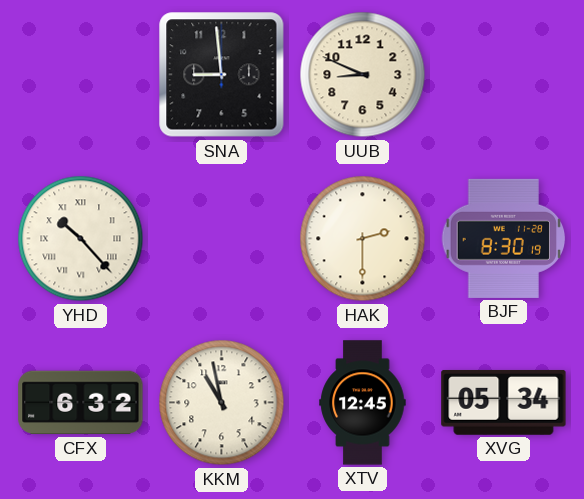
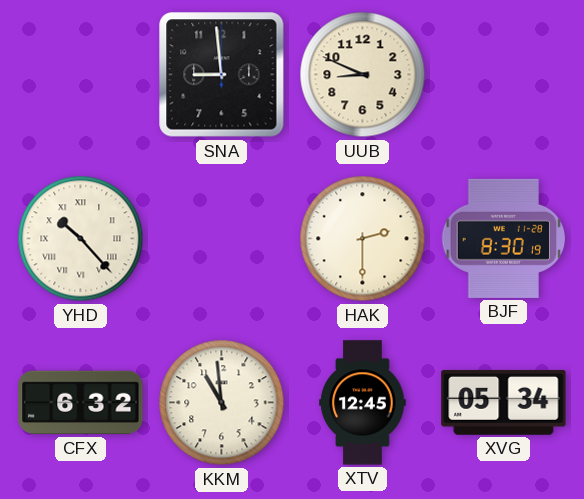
KKM: 10:58 -> 10:59
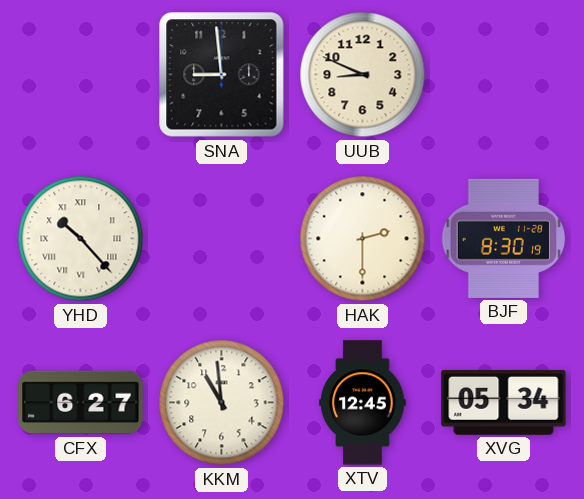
CFX: 6:32 -> 6:27
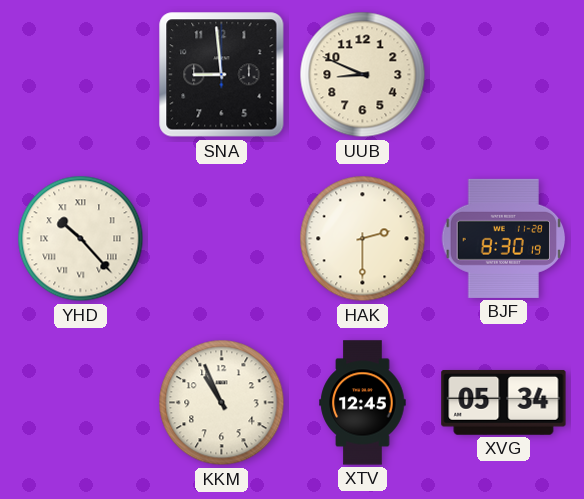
CFX: 6:27 -> none
KKM: 10:59 -> 10:56
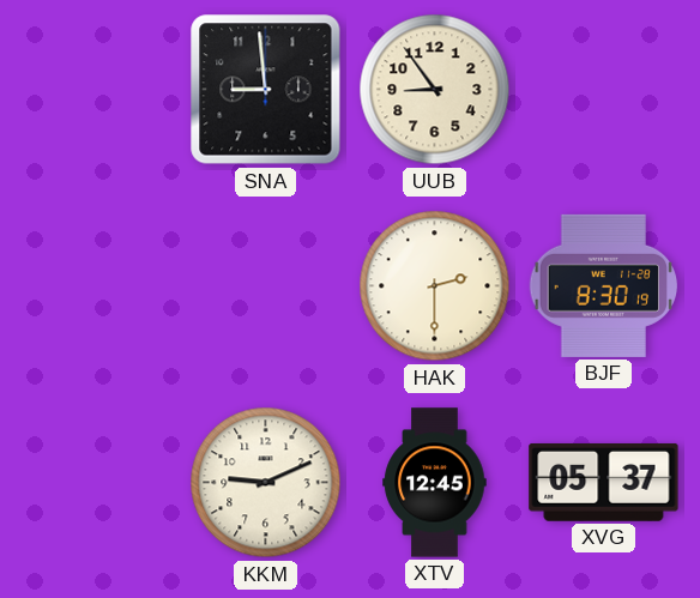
UUB: 8:49 -> 8:54
YHD: 10:23 -> none
KKM: 10:56 -> 9:11
XVG: 05:34 -> 05:37
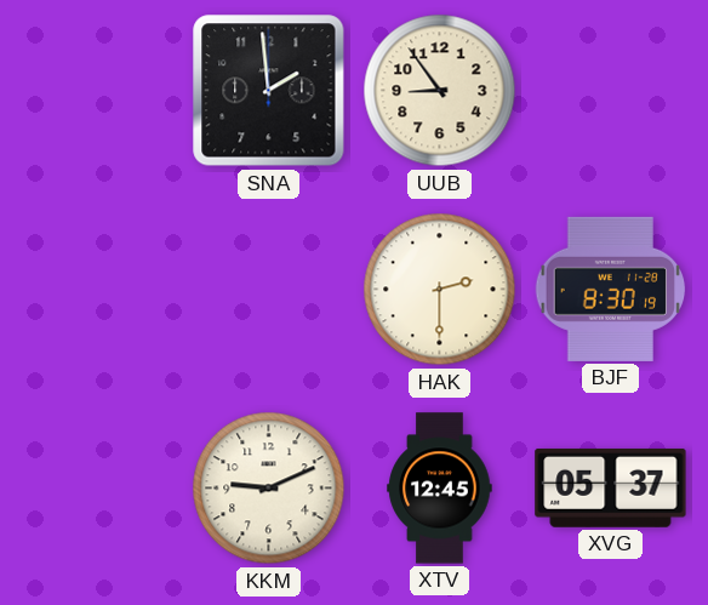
SNA: 8:59 -> 1:59
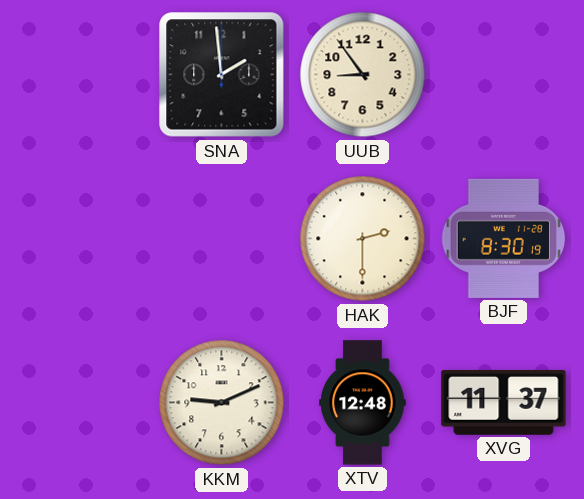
XTV: 12:45 -> 12:48
XVG: 05:37 -> 11:37
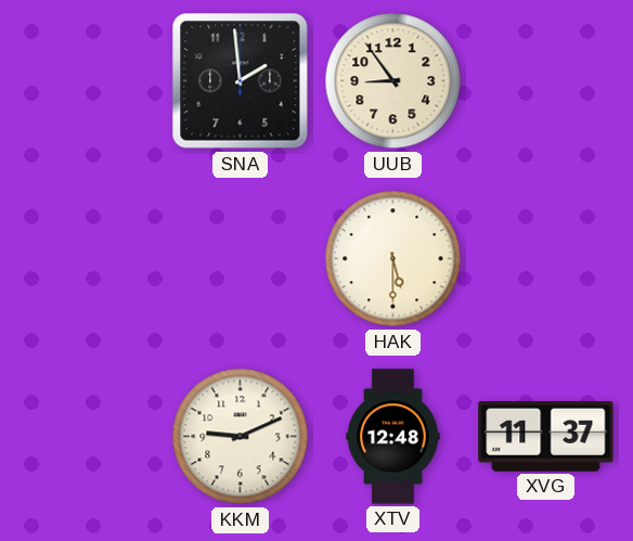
HAK: 2:30 -> 5:30
BJF: 8:30 -> none
